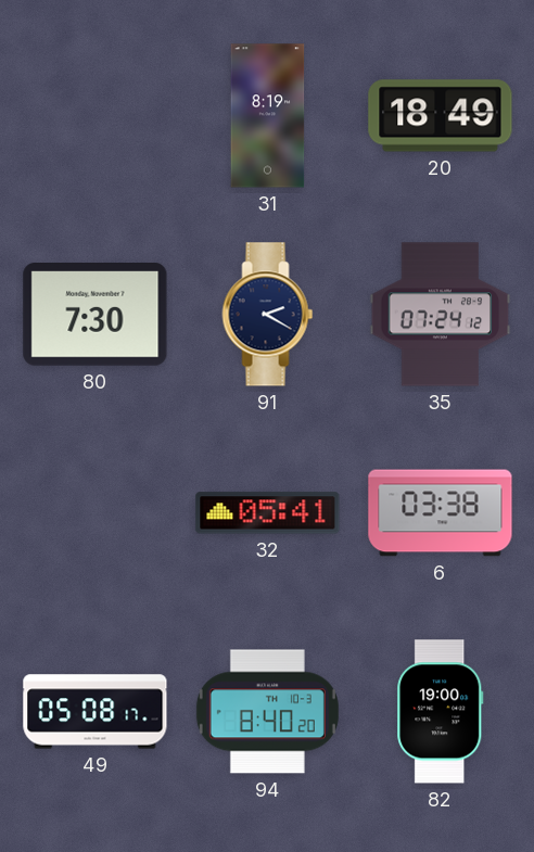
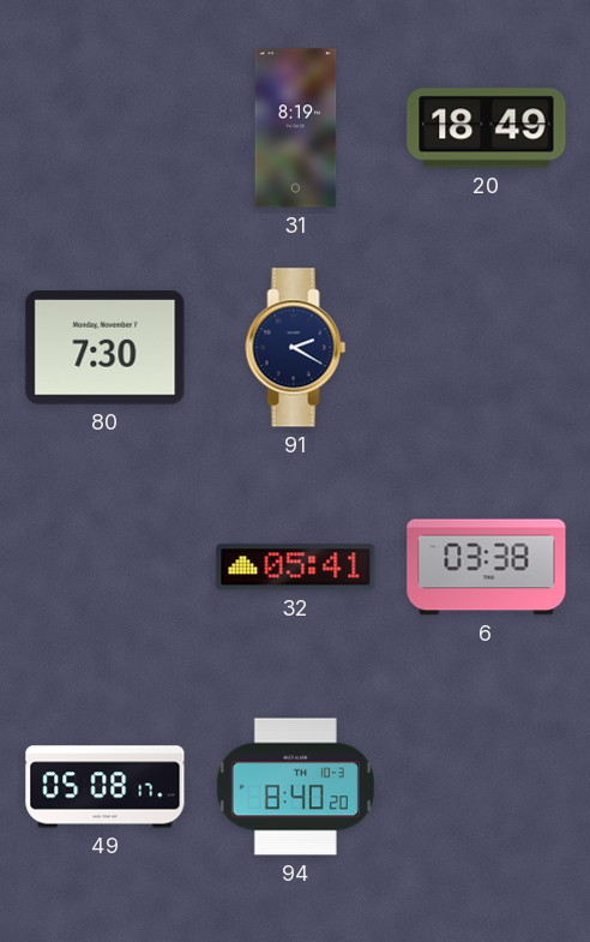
35: 07:24 -> none
82: 19:00 -> none
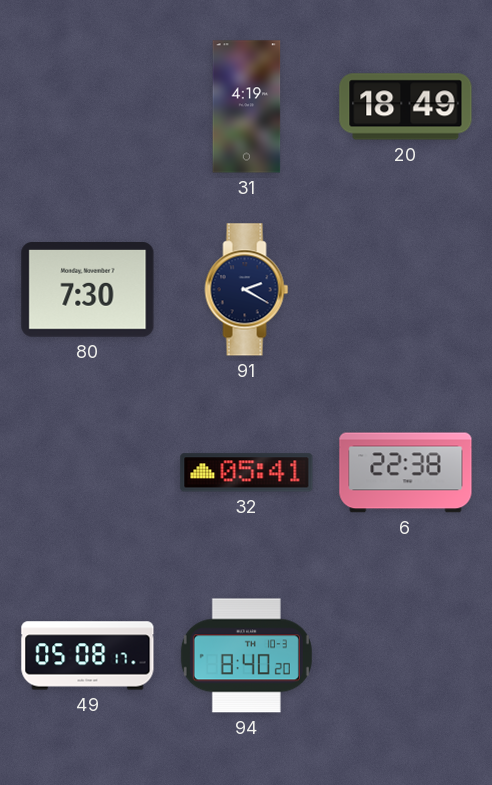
31: 8:19 -> 4:19
6: 03:38 -> 22:38
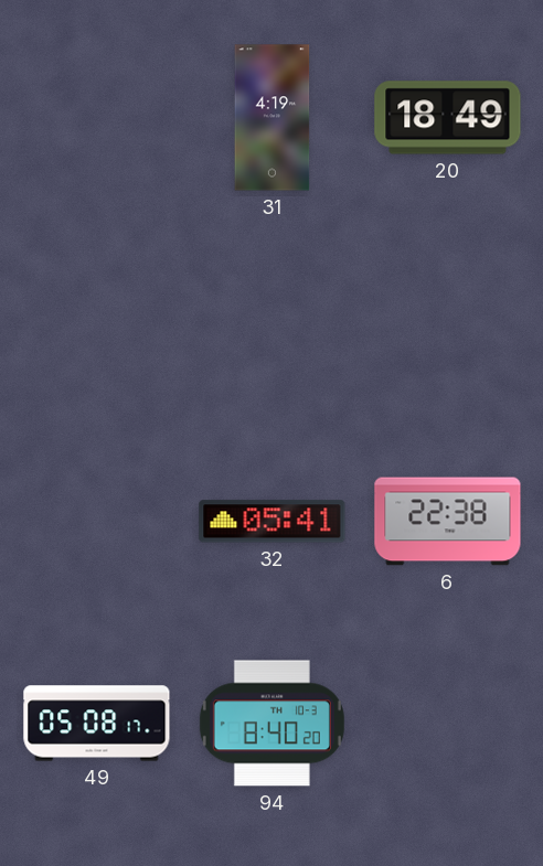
80: 7:30 -> none
91: 2:20 -> none
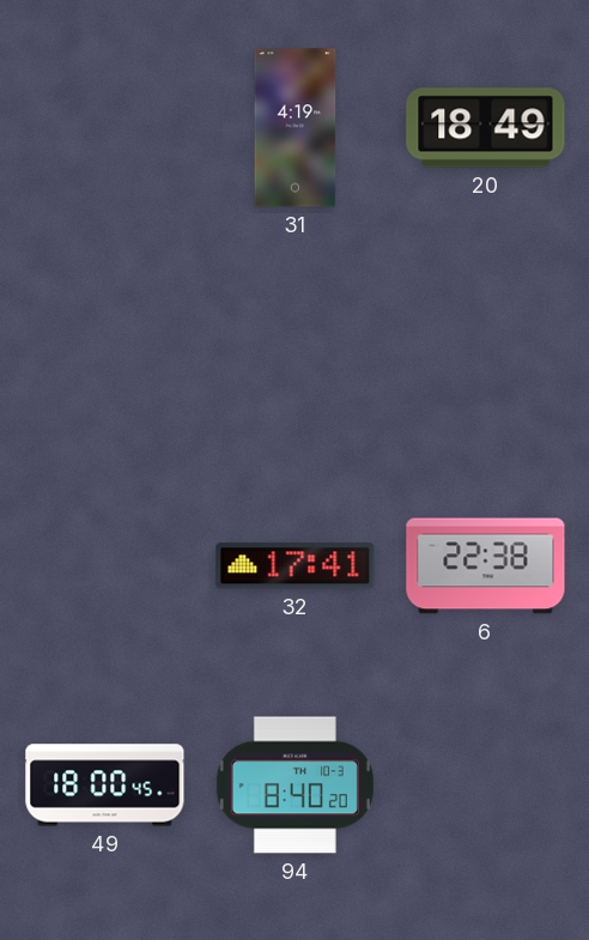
32: 05:41 -> 17:41
49: 05:08 -> 18:00
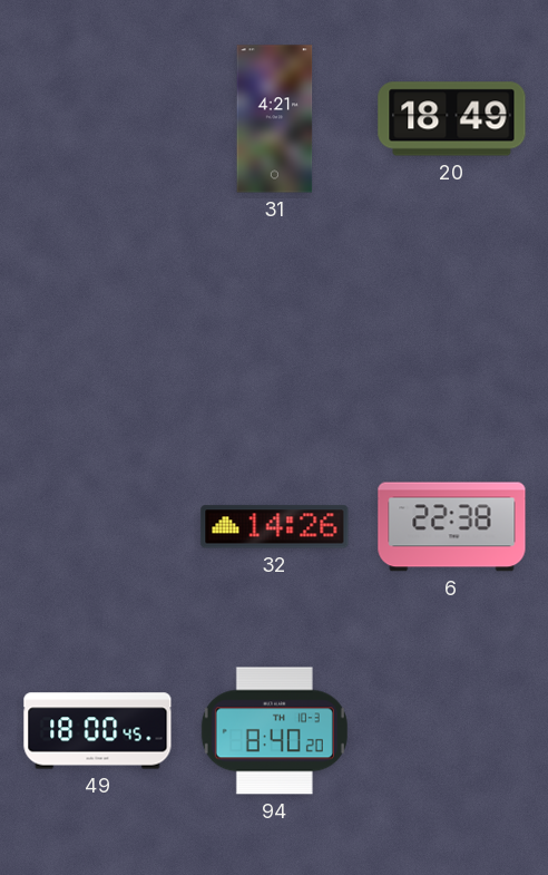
31: 4:19 -> 4:21
32: 17:41 -> 14:26
